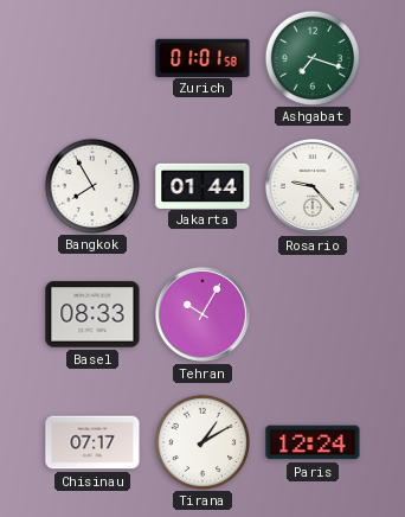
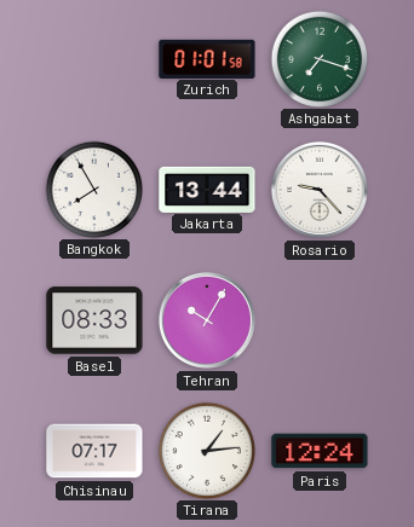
Jakarta: 01:44 -> 13:44
Tirana: 1:10 -> 1:14
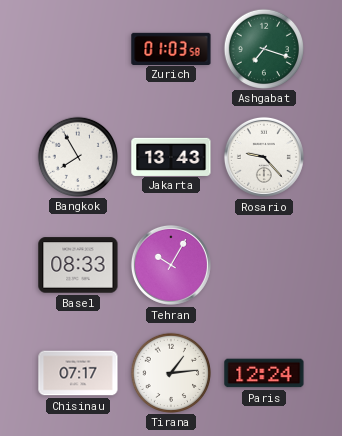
Zurich: 01:01 -> 01:03
Jakarta: 13:44 -> 13:43
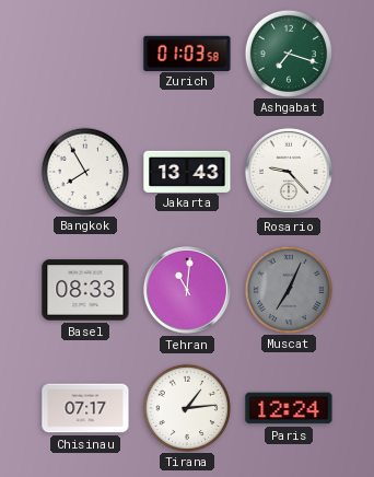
Tehran: 10:05 -> 11:01
Muscat: none -> 7:04
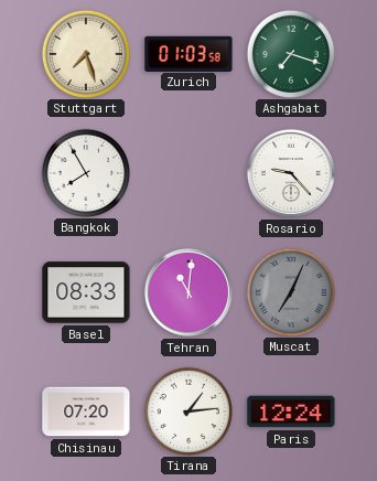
Stuttgart: none -> 7:27
Jakarta: 13:43 -> none
Chisinau: 07:17 -> 07:20
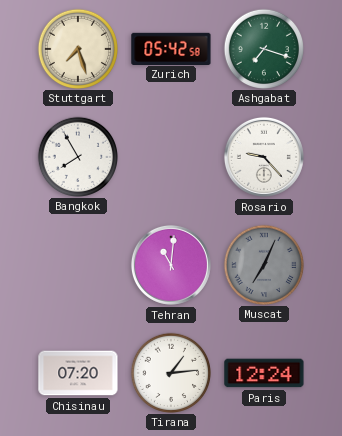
Zurich: 01:03 -> 05:42
Basel: 08:33 -> none
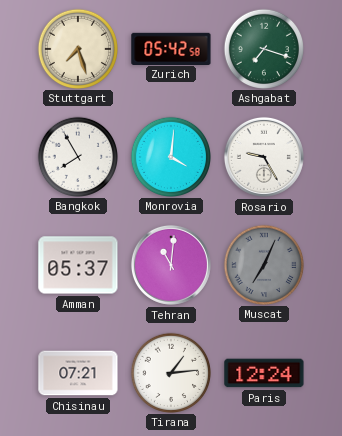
Monrovia: none -> 4:01
Rosario: 9:23 -> 9:25
Amman: none -> 05:37
Chisinau: 07:20 -> 07:21
